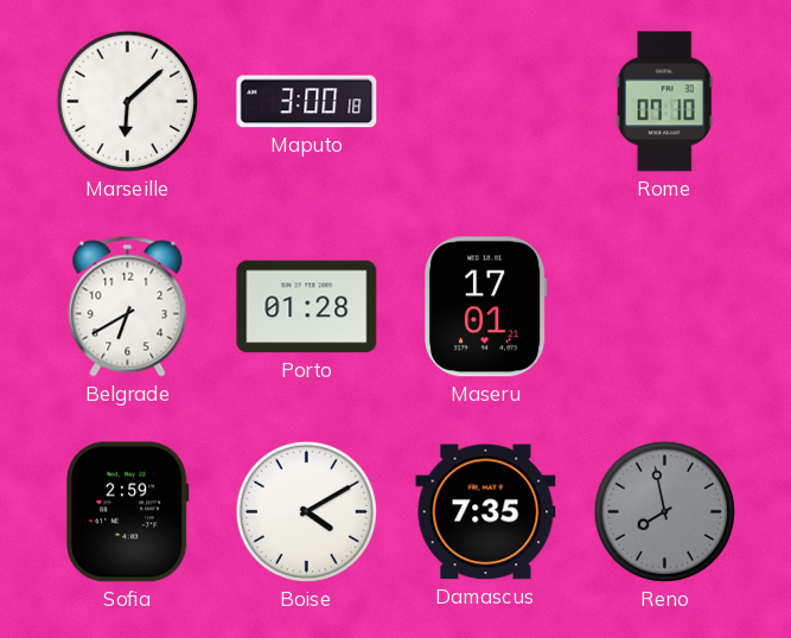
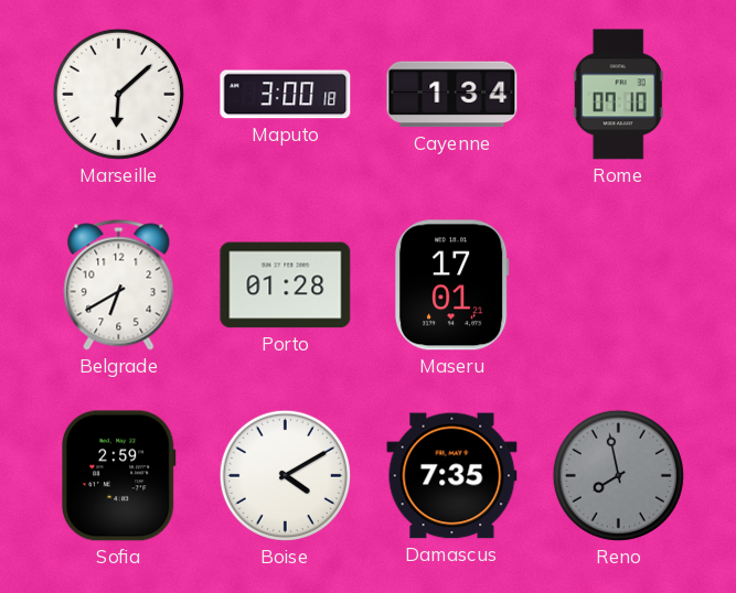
Cayenne: none -> 1:34
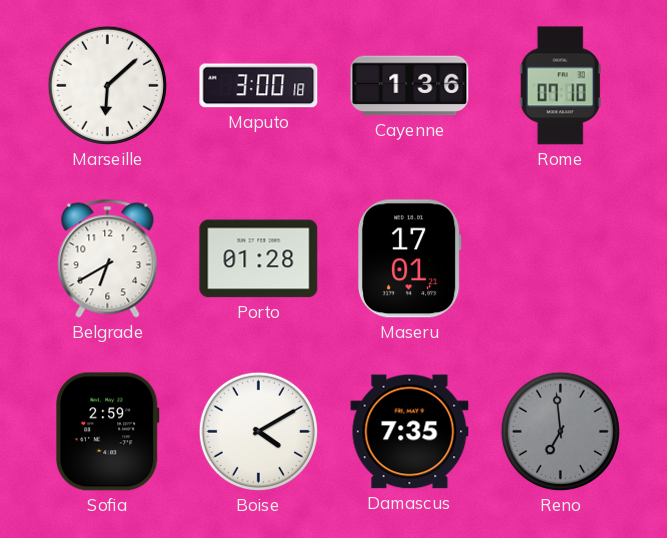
Cayenne: 1:34 -> 1:36
Reno: 7:58 -> 6:59
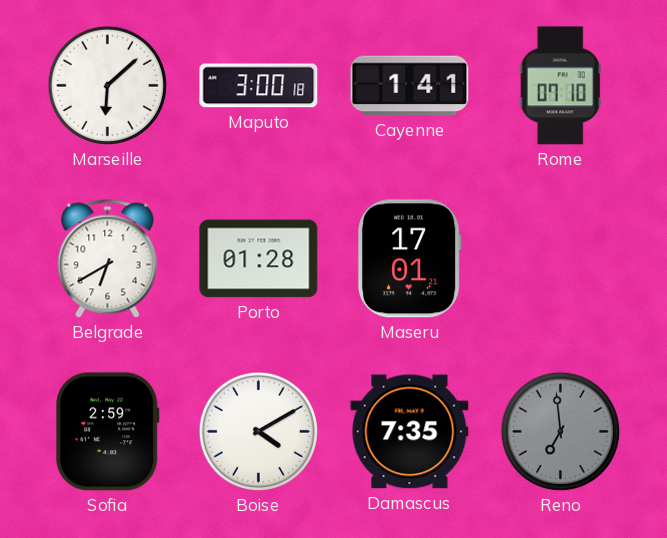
Cayenne: 1:36 -> 1:41
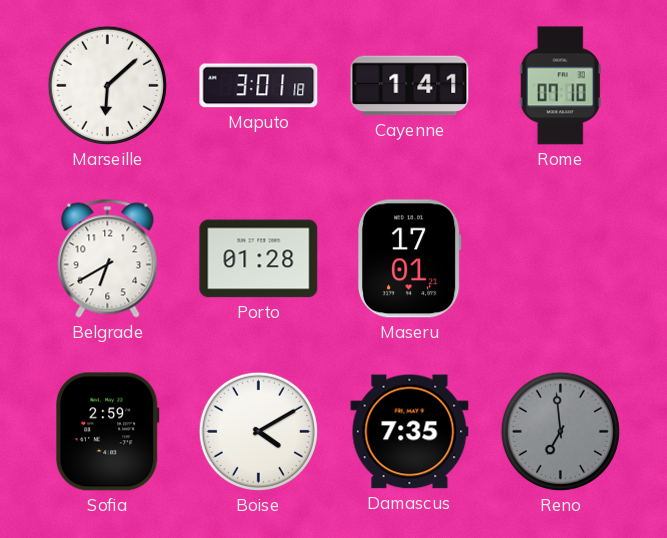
Maputo: 3:00 -> 3:01
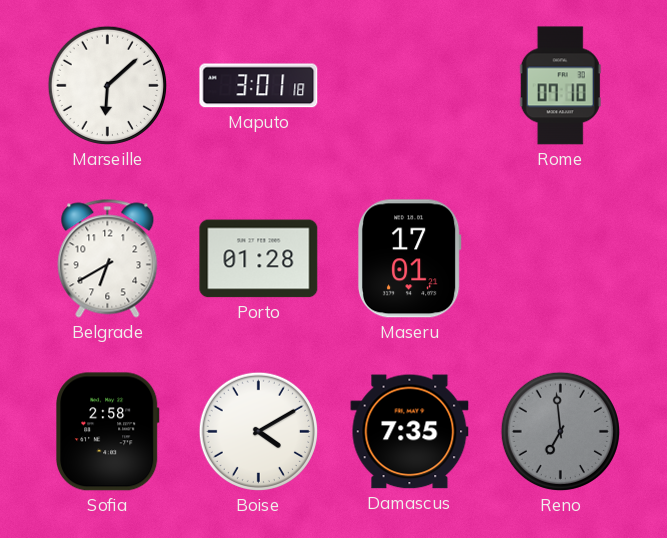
Cayenne: 1:41 -> none
Sofia: 2:59 -> 2:58
